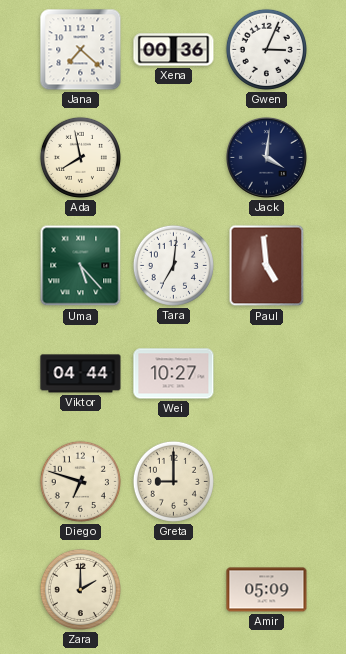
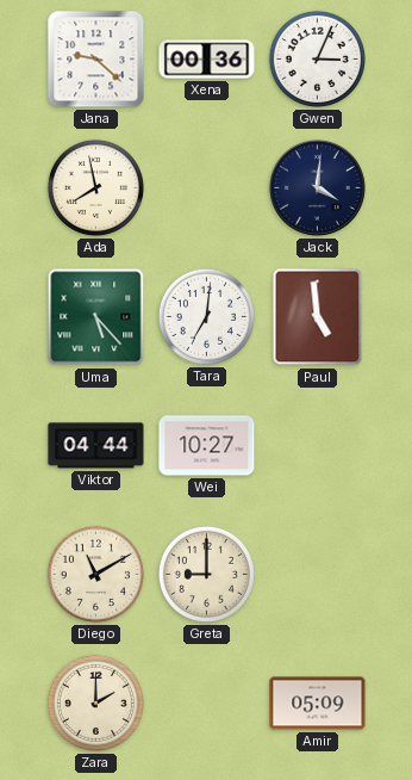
Jana: 7:22 -> 9:22
Diego: 6:48 -> 11:10
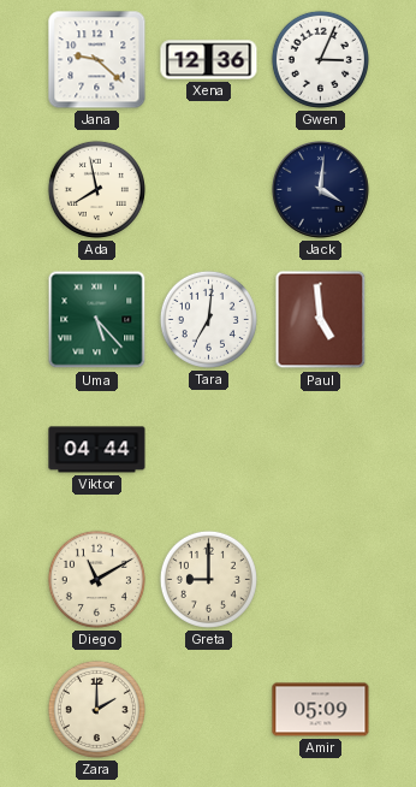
Xena: 00:36 -> 12:36
Wei: 10:27 -> none
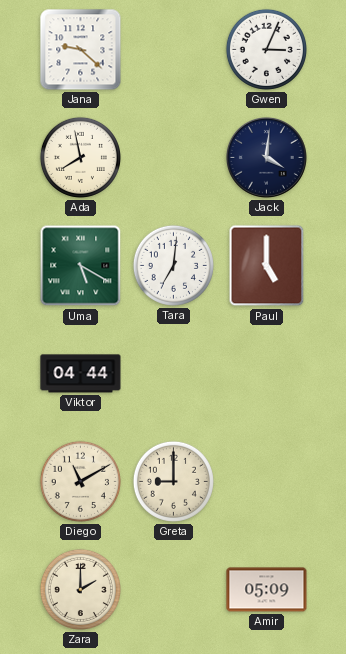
Xena: 12:36 -> none
Uma: 5:23 -> 5:20
Paul: 4:59 -> 5:00
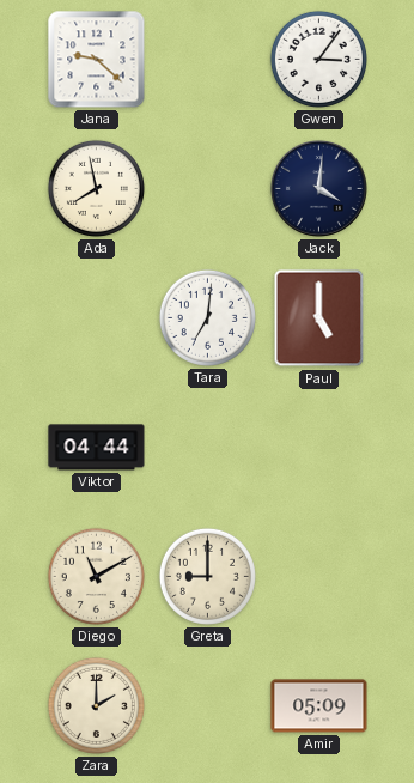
Gwen: 3:04 -> 3:06
Uma: 5:20 -> none
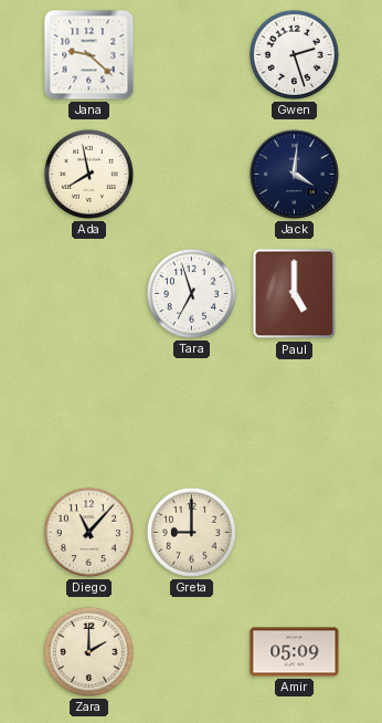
Gwen: 3:06 -> 2:27
Tara: 7:01 -> 6:57
Viktor: 04:44 -> none
Diego: 11:10 -> 11:07
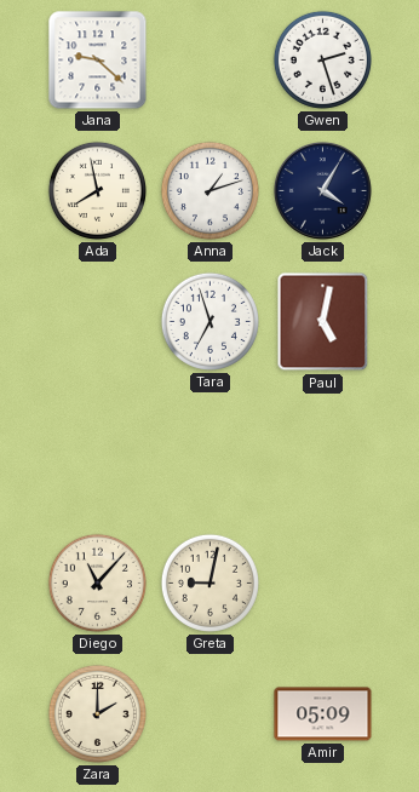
Anna: none -> 1:12
Jack: 4:01 -> 4:05
Paul: 5:00 -> 5:02
Greta: 9:00 -> 9:02
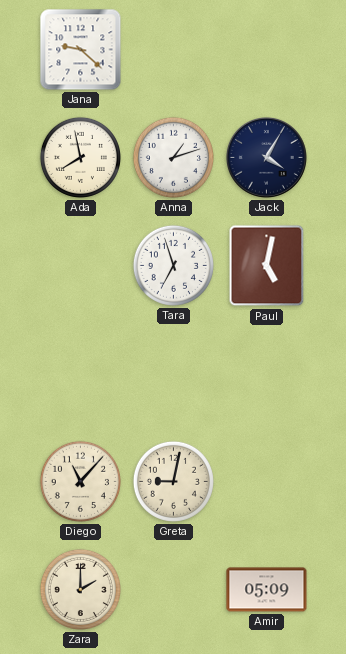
Gwen: 2:27 -> none
